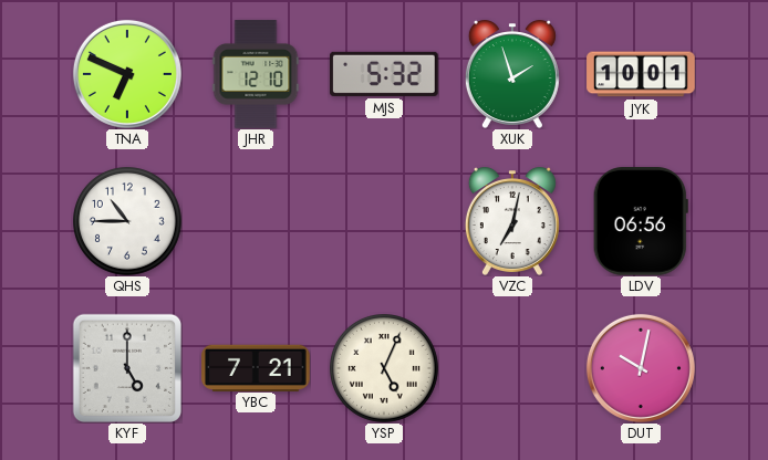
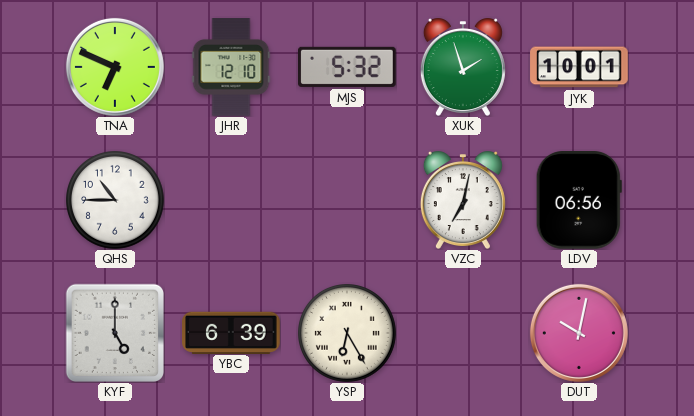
YBC: 7:21 -> 6:39
YSP: 5:04 -> 6:25
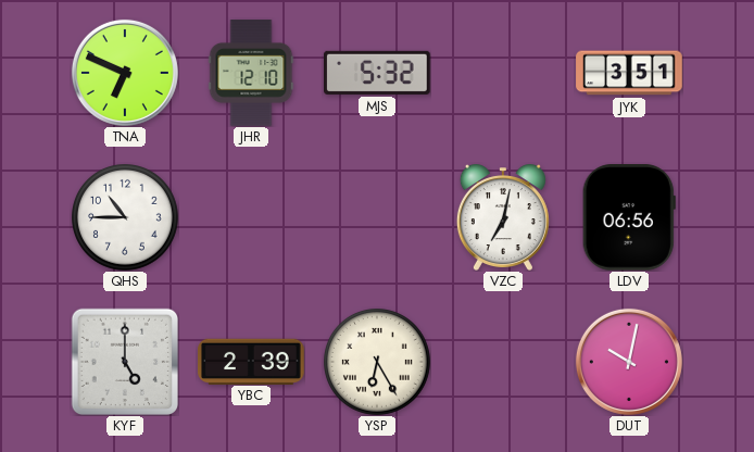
XUK: 1:57 -> none
JYK: 10:01 -> 3:51
YBC: 6:39 -> 2:39
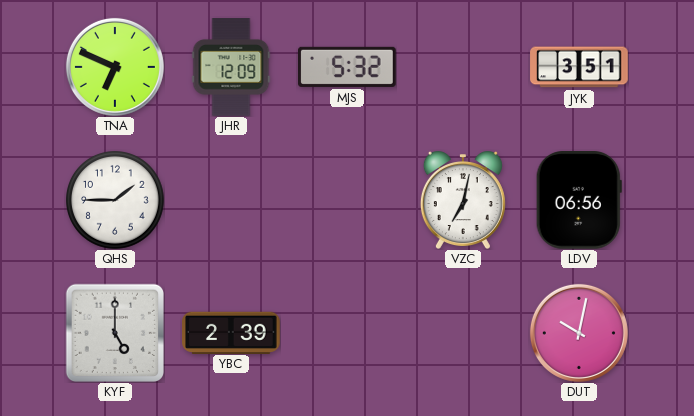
JHR: 12:10 -> 12:09
QHS: 10:45 -> 1:45
YSP: 6:25 -> none
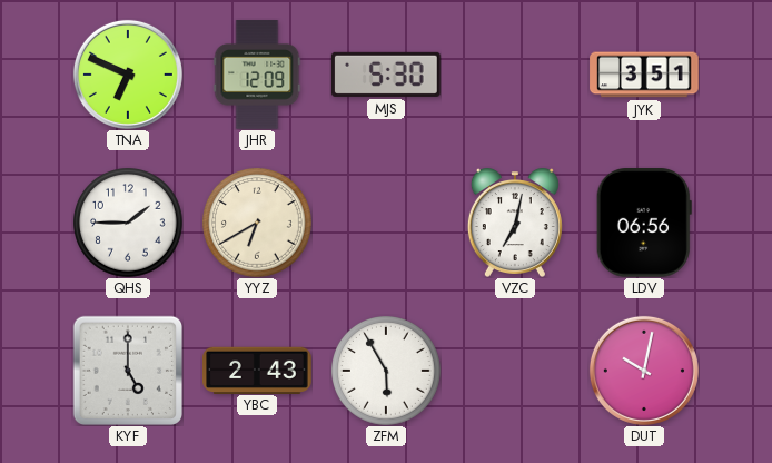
MJS: 5:32 -> 5:30
YYZ: none -> 6:40
YBC: 2:39 -> 2:43
ZFM: none -> 5:55
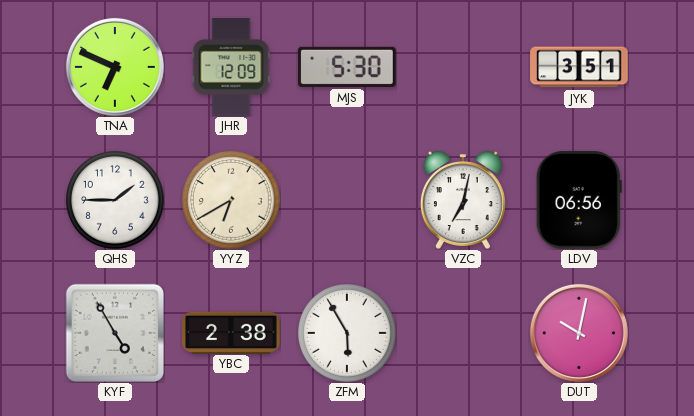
KYF: 5:00 -> 4:55
YBC: 2:43 -> 2:38
